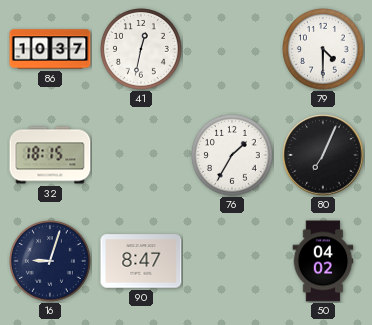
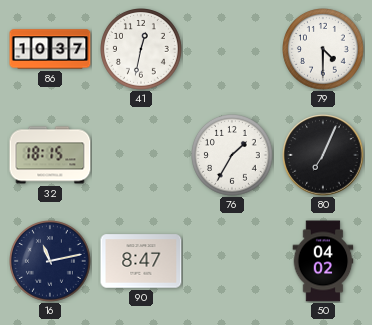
16: 9:03 -> 11:13
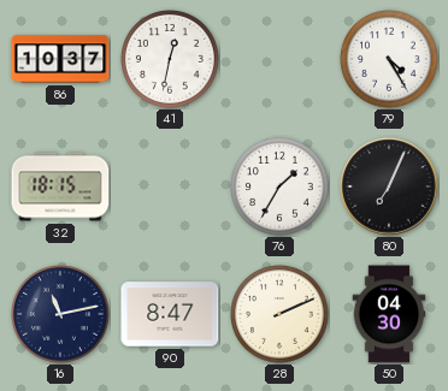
79: 4:30 -> 4:25
28: none -> 2:11
50: 04:02 -> 04:30
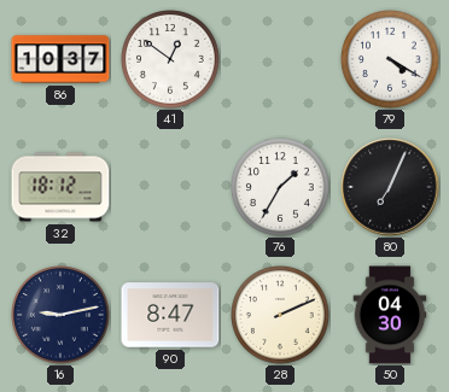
41: 12:32 -> 12:51
79: 4:25 -> 4:20
32: 18:15 -> 18:12
16: 11:13 -> 9:13
